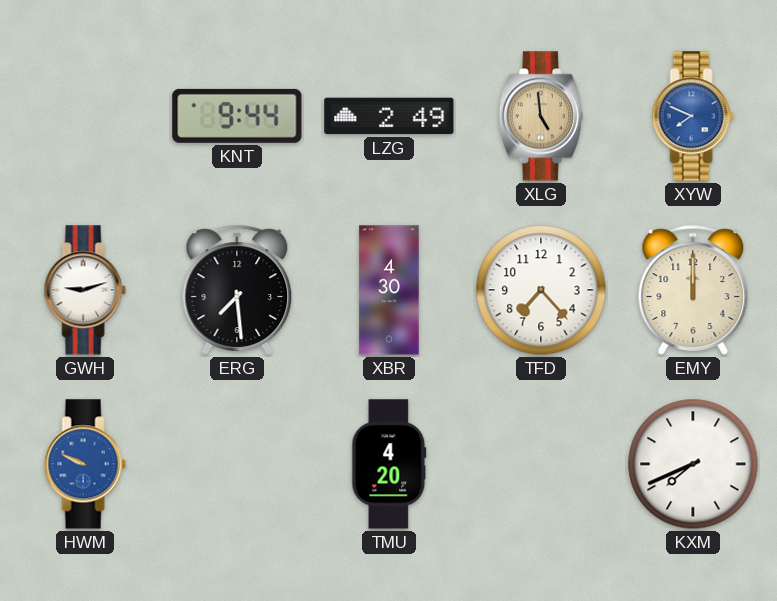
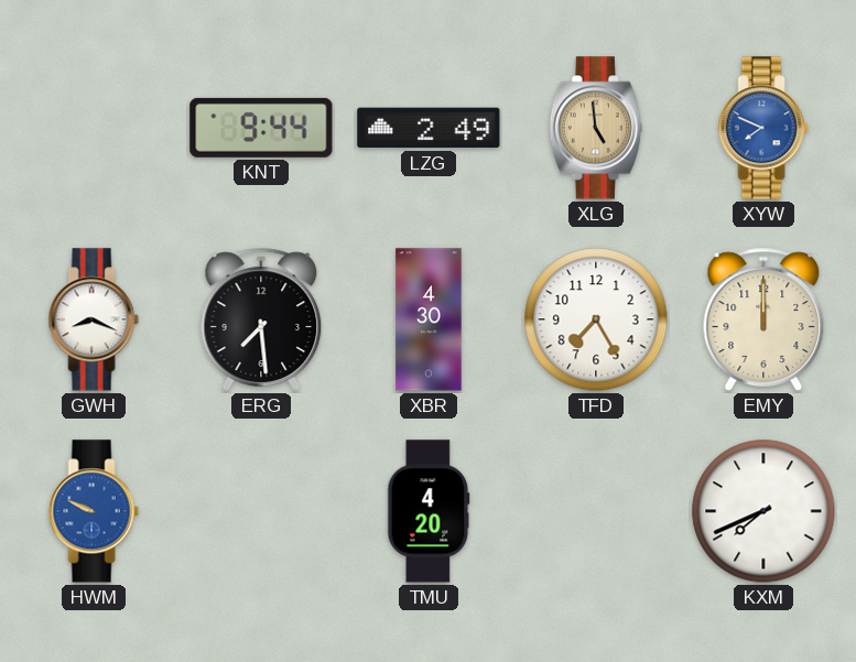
GWH: 9:12 -> 8:19
TFD: 7:23 -> 7:25
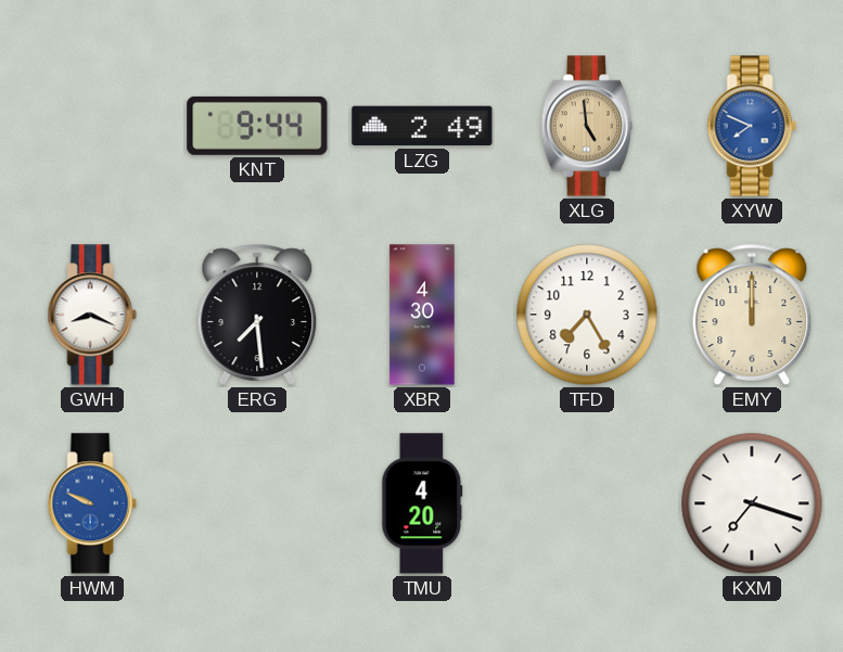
KXM: 7:41 -> 7:18
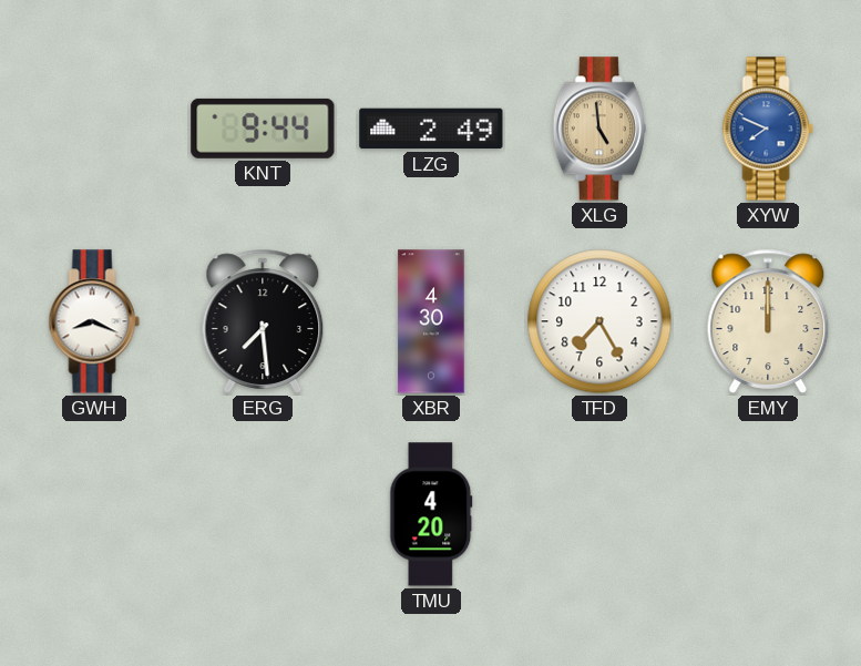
HWM: 9:49 -> none
KXM: 7:18 -> none
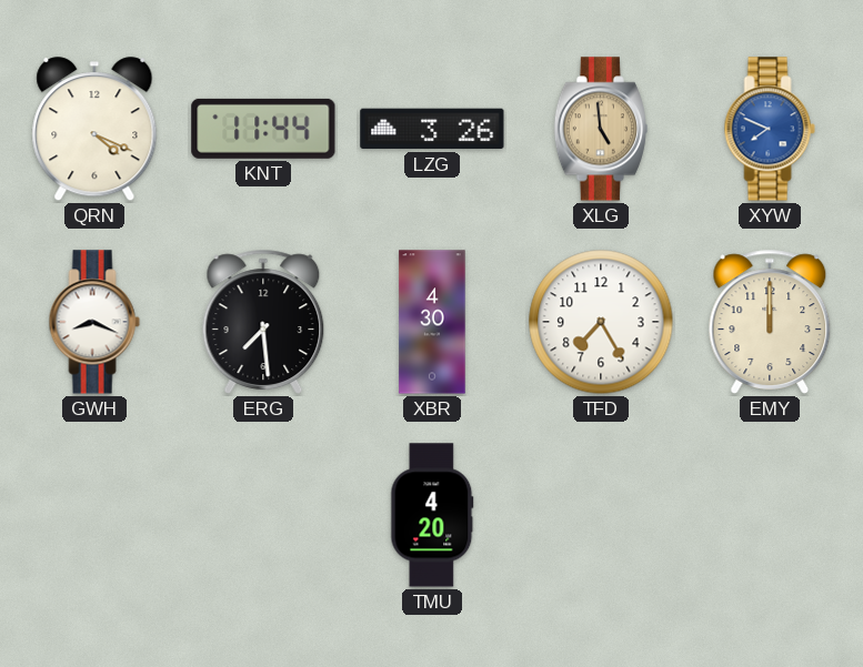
QRN: none -> 4:19
KNT: 9:44 -> 11:44
LZG: 2:49 -> 3:26
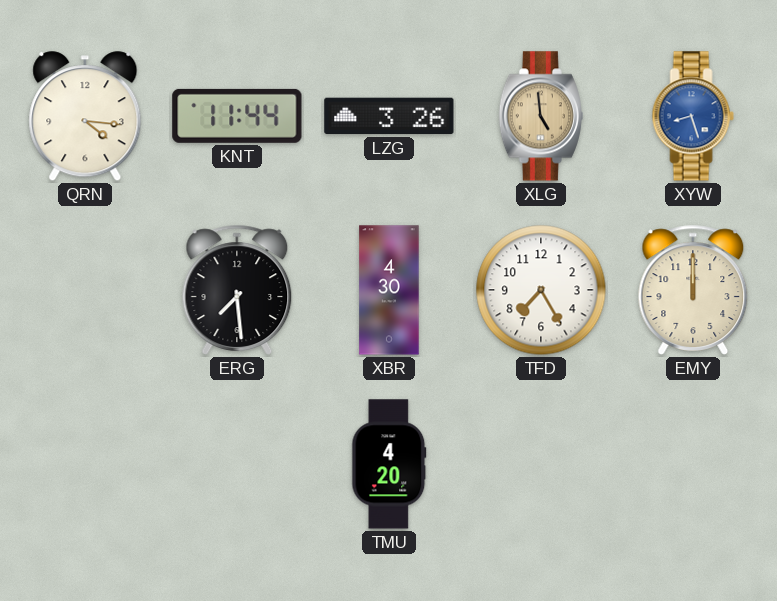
QRN: 4:19 -> 4:16
XYW: 7:49 -> 8:27
GWH: 8:19 -> none
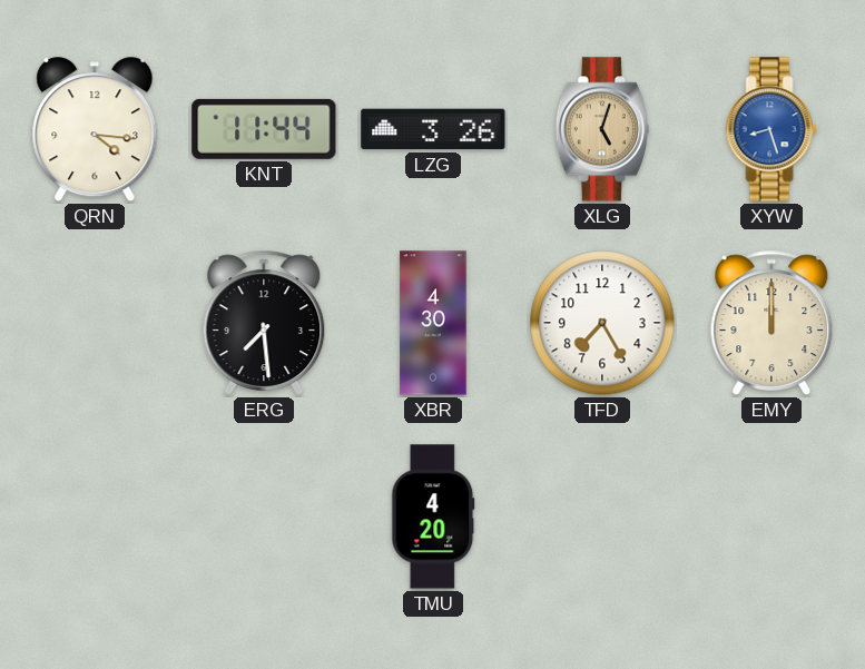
XLG: 4:59 -> 5:03
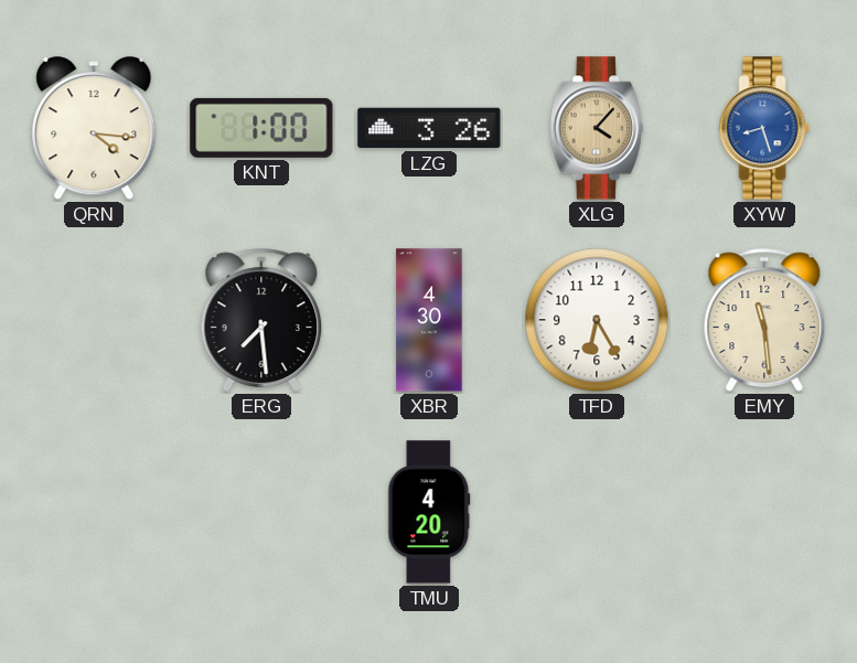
KNT: 11:44 -> 1:00
XLG: 5:03 -> 4:07
TFD: 7:25 -> 6:25
EMY: 12:00 -> 11:29
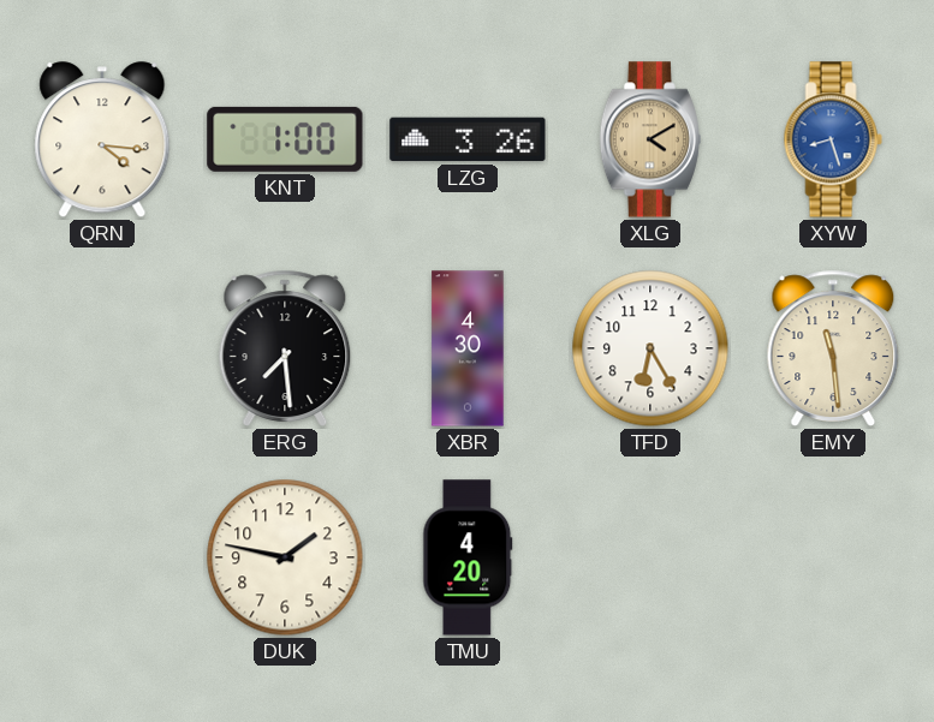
XLG: 4:07 -> 4:10
DUK: none -> 1:47
